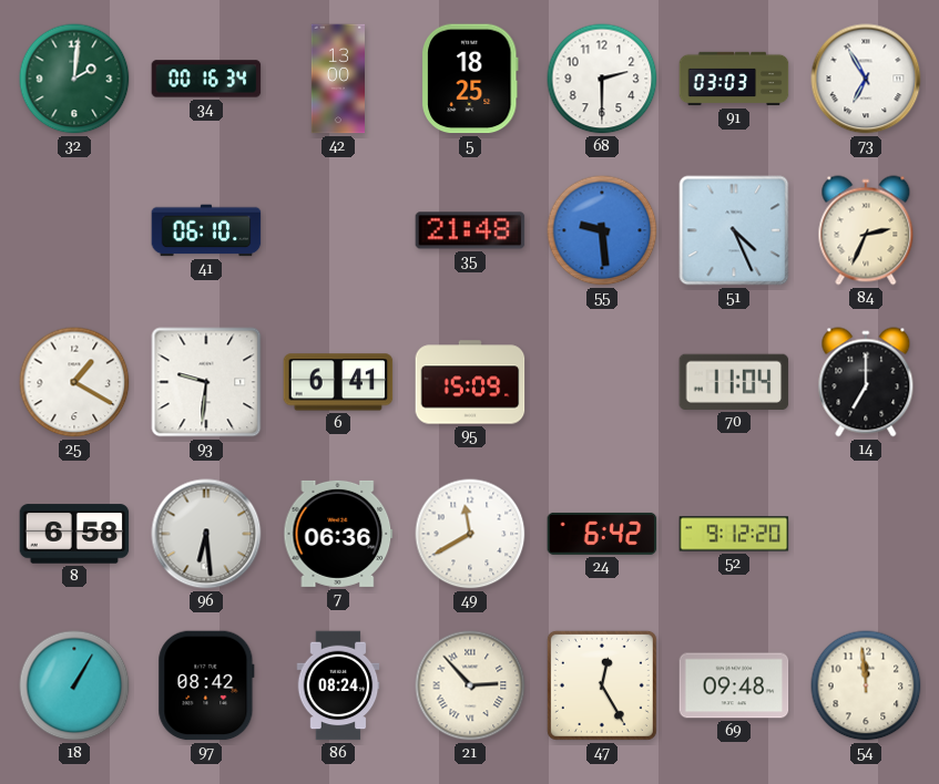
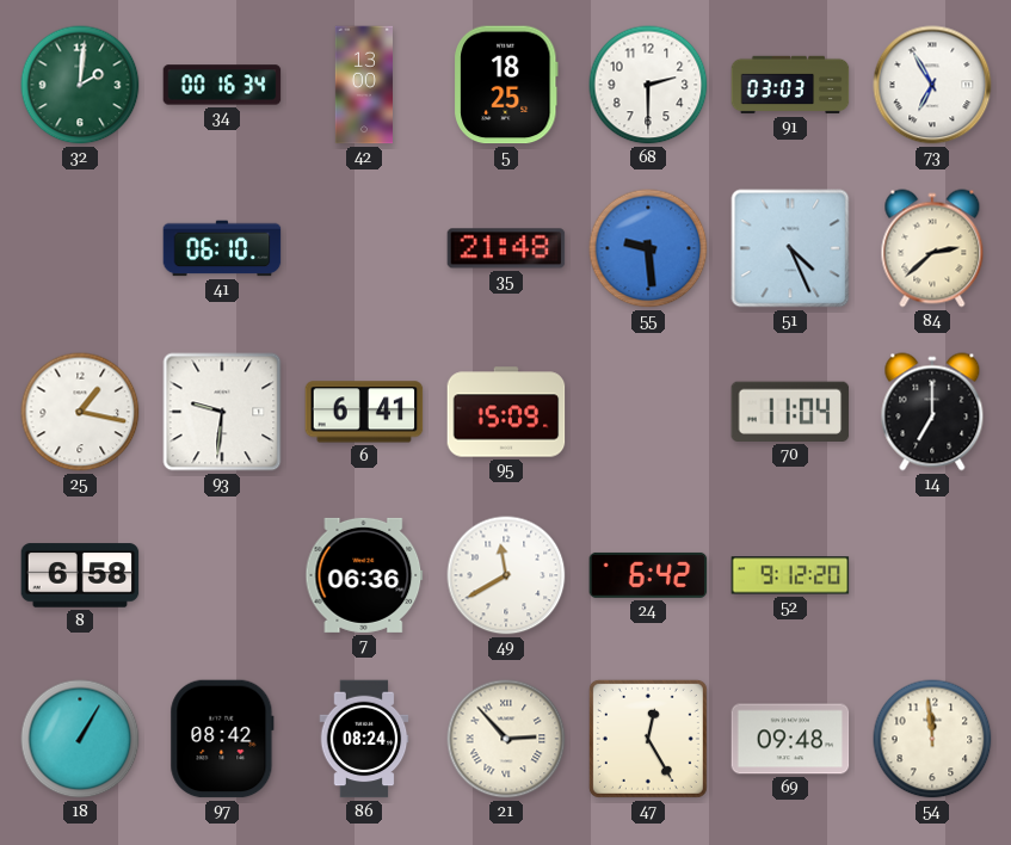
84: 2:34 -> 2:38
25: 1:20 -> 1:17
96: 6:29 -> none
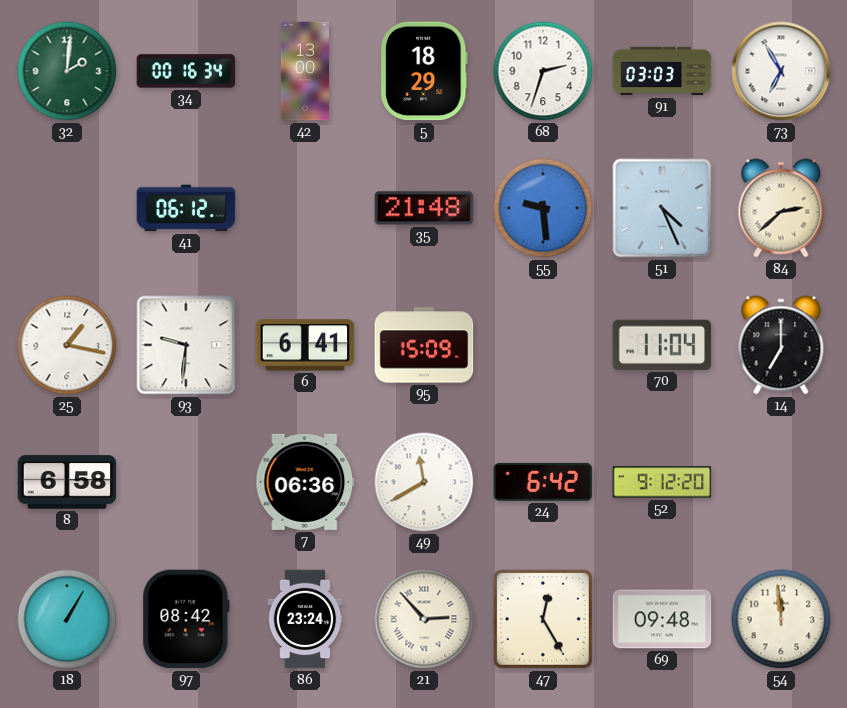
5: 18:25 -> 18:29
68: 2:30 -> 2:33
41: 06:10 -> 06:12
86: 08:24 -> 23:24
